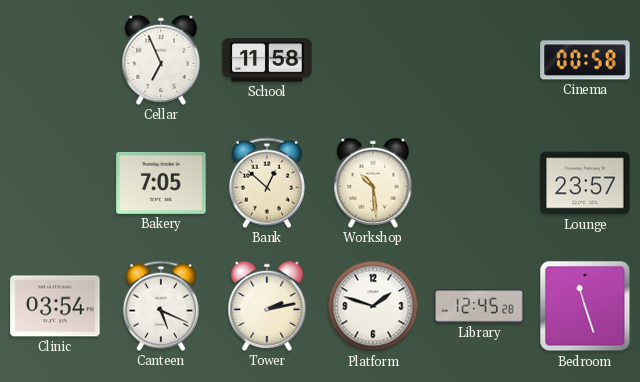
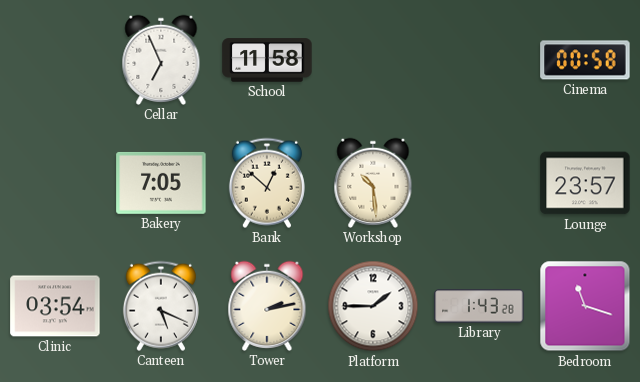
Platform: 1:48 -> 1:45
Library: 12:45 -> 1:43
Bedroom: 11:27 -> 11:18
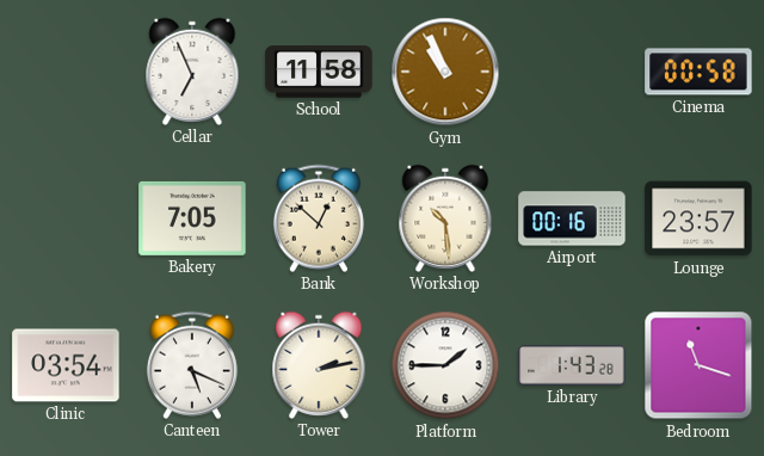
Gym: none -> 10:56
Airport: none -> 00:16
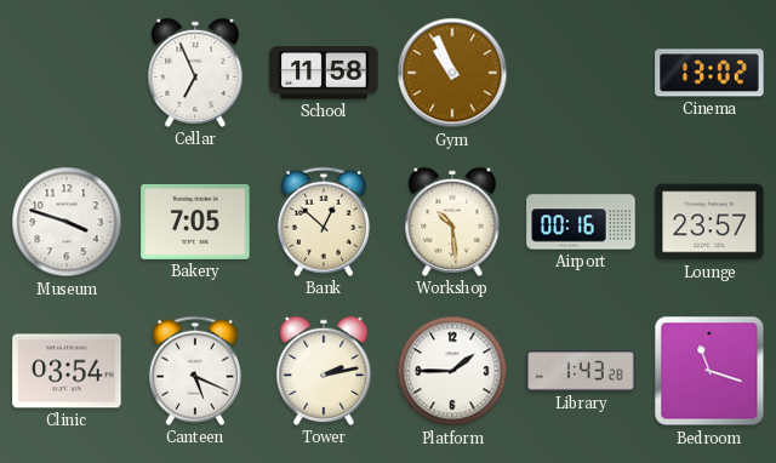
Cinema: 00:58 -> 13:02
Museum: none -> 3:48
